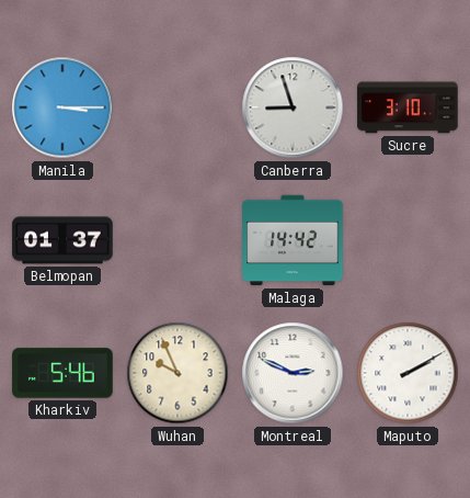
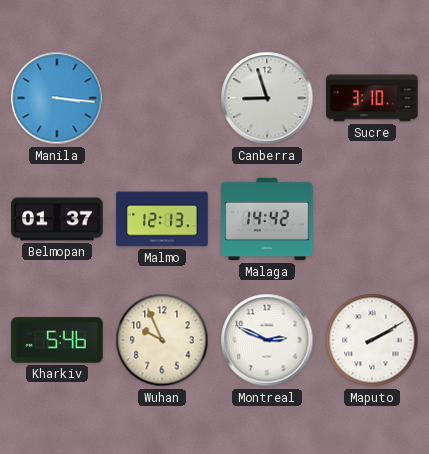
Manila: 3:15 -> 3:16
Malmo: none -> 12:13
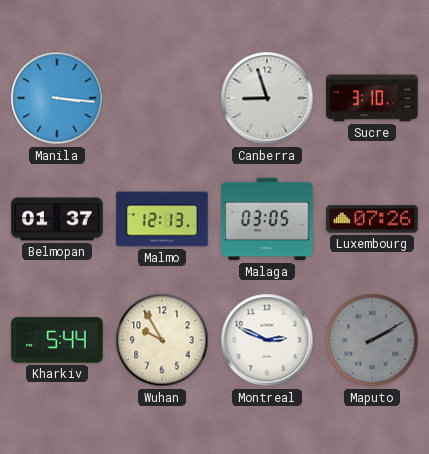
Malaga: 14:42 -> 03:05
Luxembourg: none -> 07:26
Kharkiv: 5:46 -> 5:44
Wuhan: 9:56 -> 9:55
Maputo dial: white -> grey
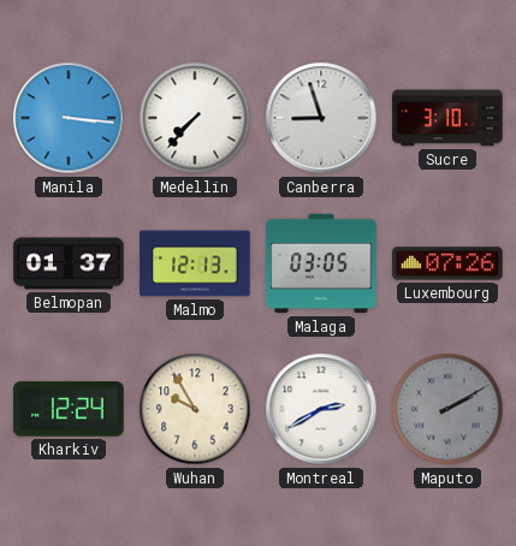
Medellin: none -> 7:37
Kharkiv: 5:44 -> 12:24
Montreal: 2:49 -> 2:40
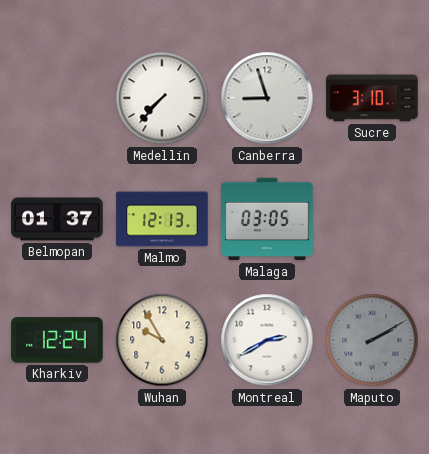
Manila: 3:16 -> none
Luxembourg: 07:26 -> none
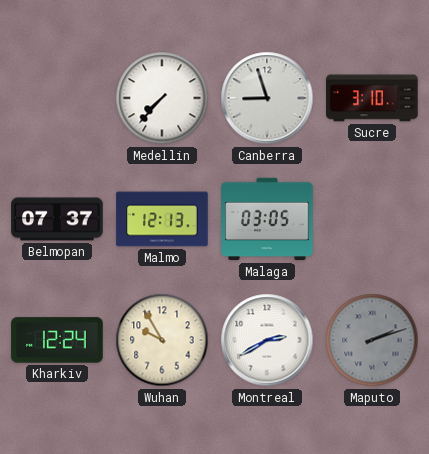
Belmopan: 01:37 -> 07:37
Maputo: 2:10 -> 2:12
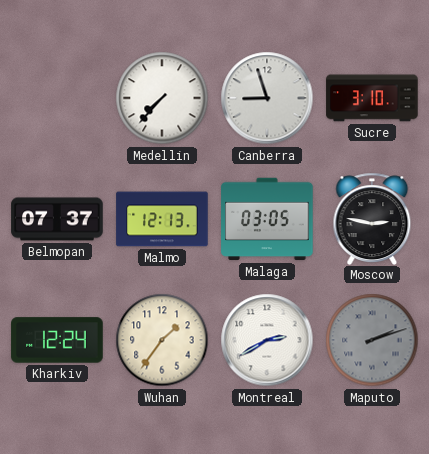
Moscow: none -> 2:47
Wuhan: 9:55 -> 1:36
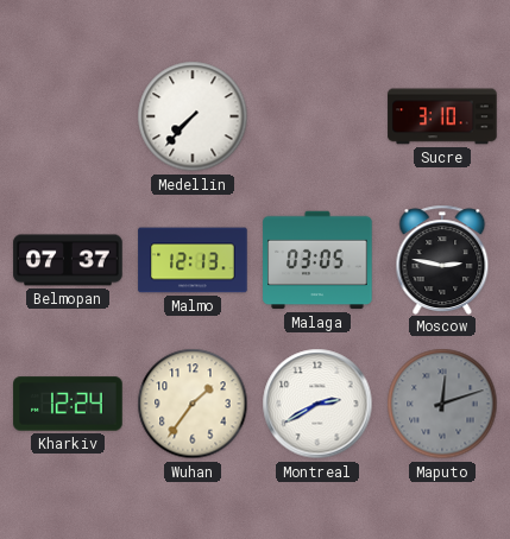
Canberra: 8:57 -> none
Maputo: 2:12 -> 12:12
